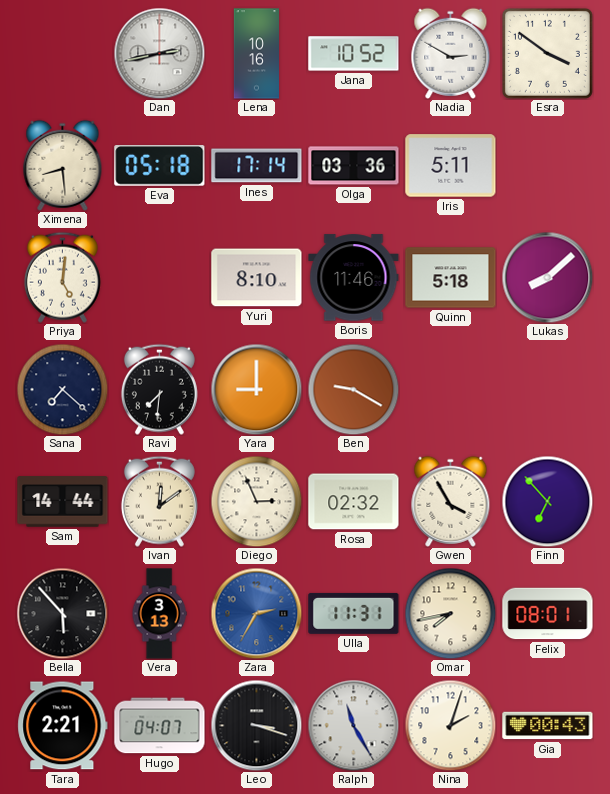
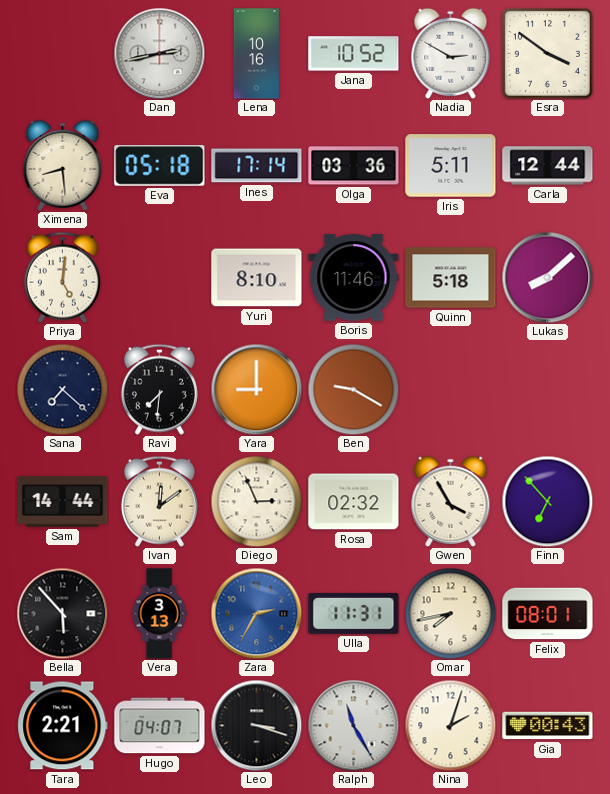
Carla: none -> 12:44
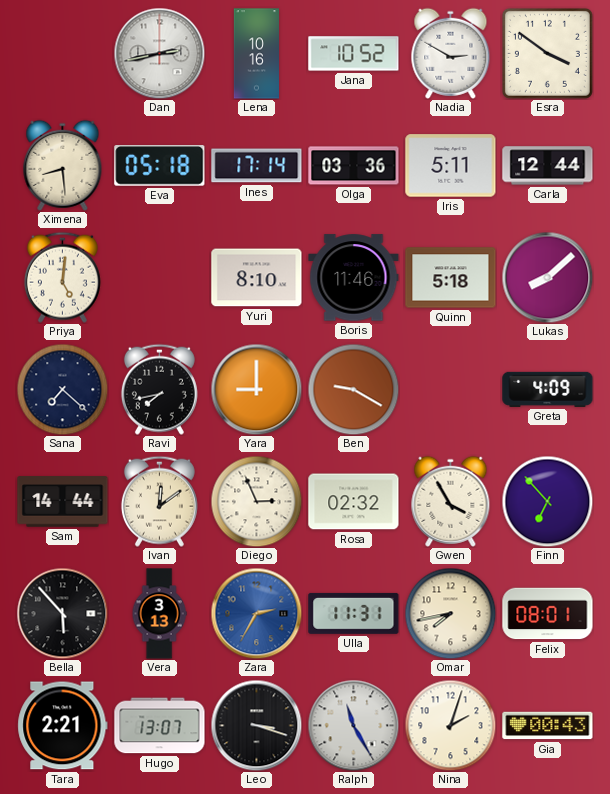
Ravi: 7:31 -> 7:43
Greta: none -> 4:09
Hugo: 04:07 -> 13:07
